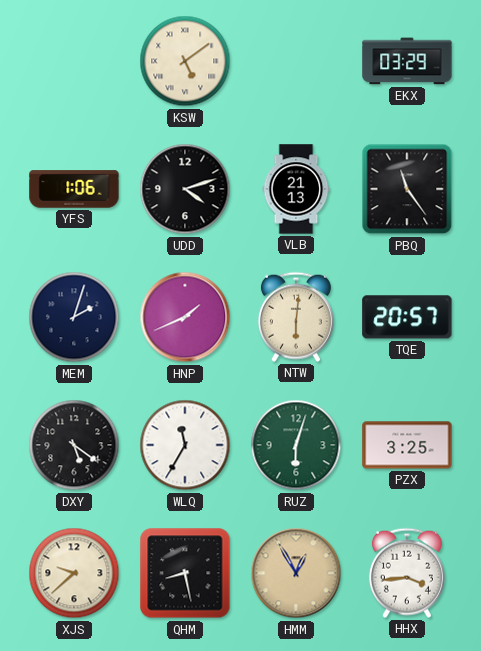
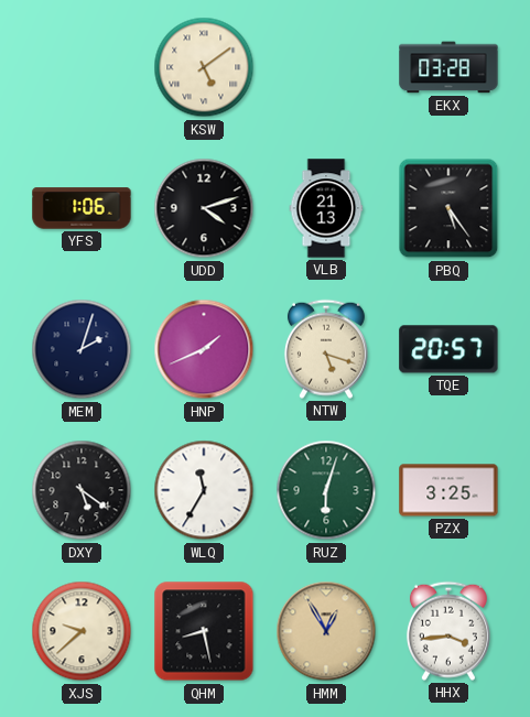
EKX: 03:29 -> 03:28
PBQ: 11:24 -> 5:24
NTW: 6:01 -> 5:18
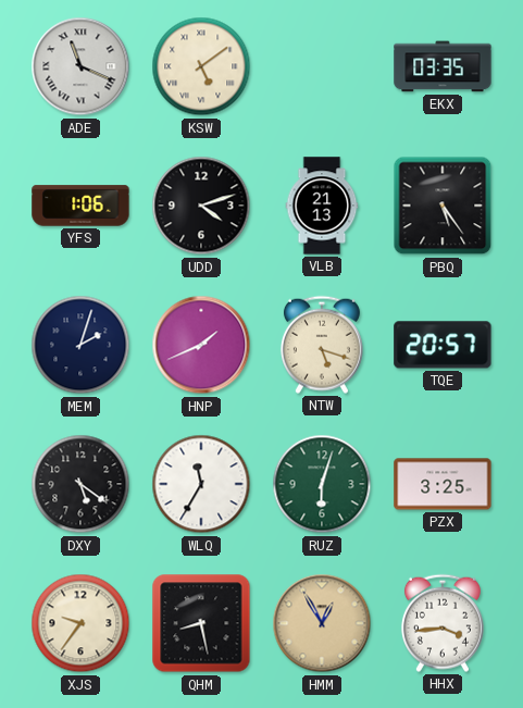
ADE: none -> 11:19
EKX: 03:28 -> 03:35
XJS: 9:38 -> 9:36
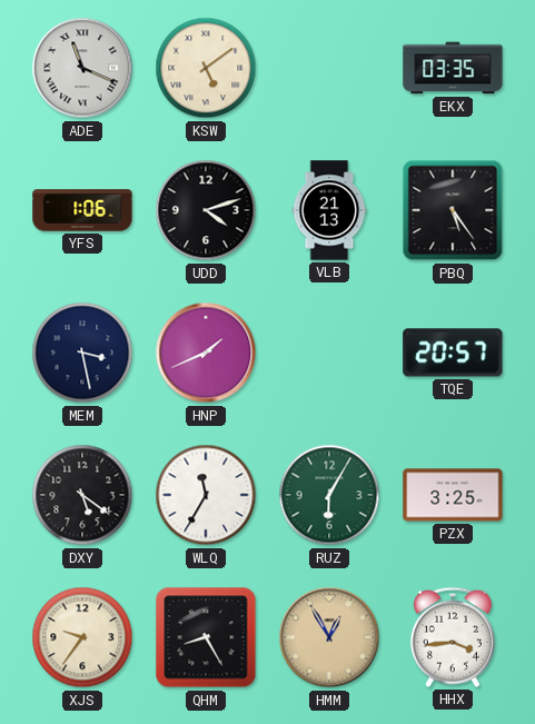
MEM: 2:03 -> 3:28
NTW: 5:18 -> none
RUZ: 6:03 -> 6:05
QHM: 8:28 -> 8:25
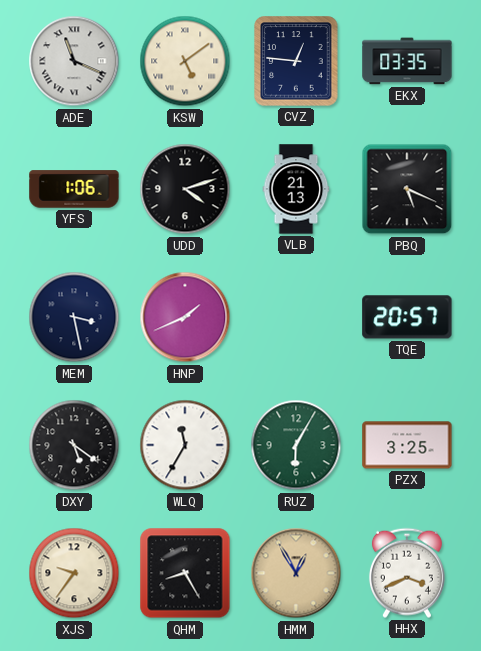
CVZ: none -> 12:46
PBQ: 5:24 -> 5:19
HHX: 3:44 -> 3:41
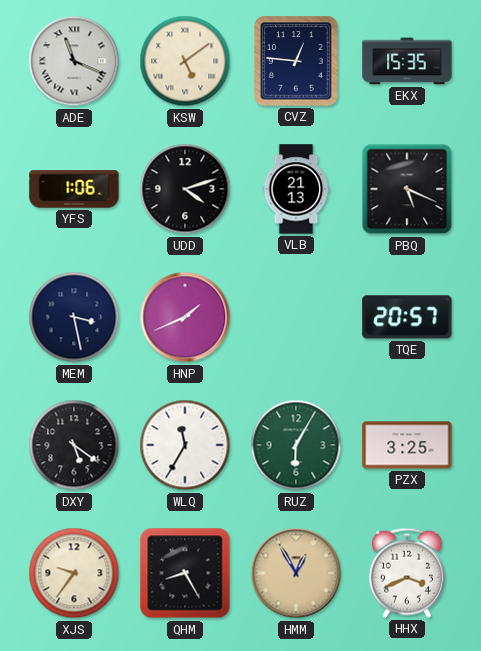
EKX: 03:35 -> 15:35
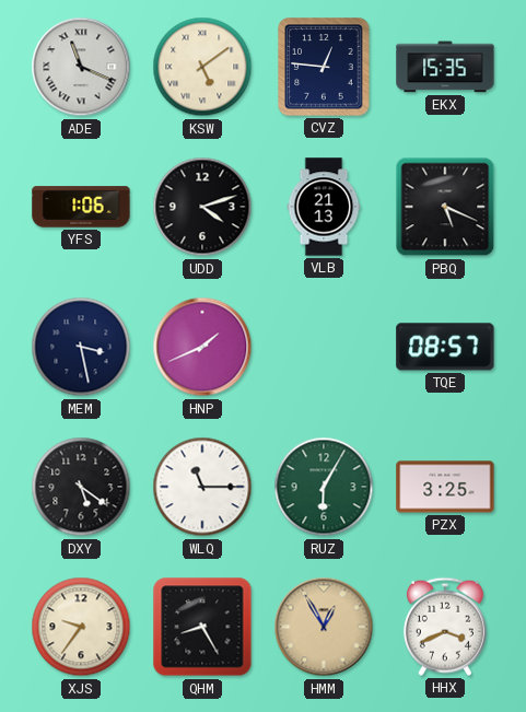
TQE: 20:57 -> 08:57
WLQ: 11:35 -> 11:15
